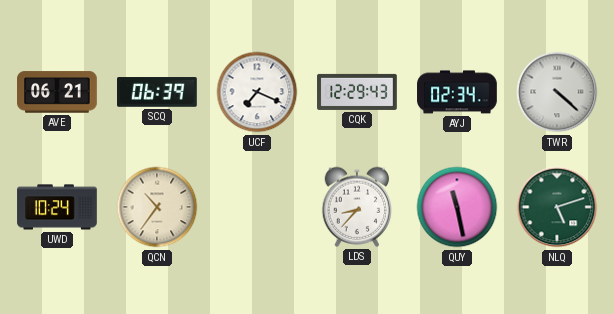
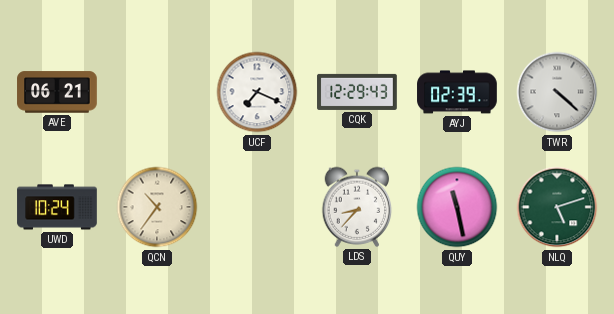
SCQ: 06:39 -> none
AYJ: 02:34 -> 02:39
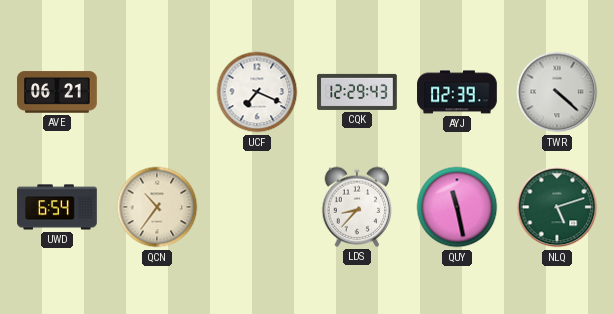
UWD: 10:24 -> 6:54
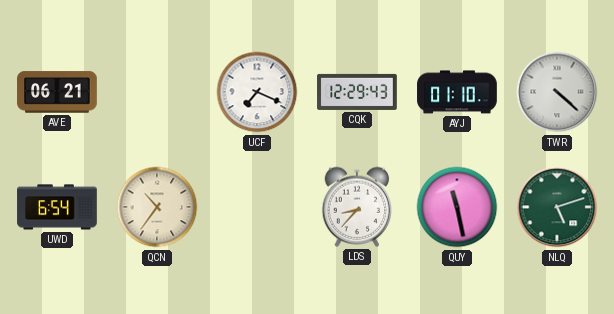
AYJ: 02:39 -> 01:10
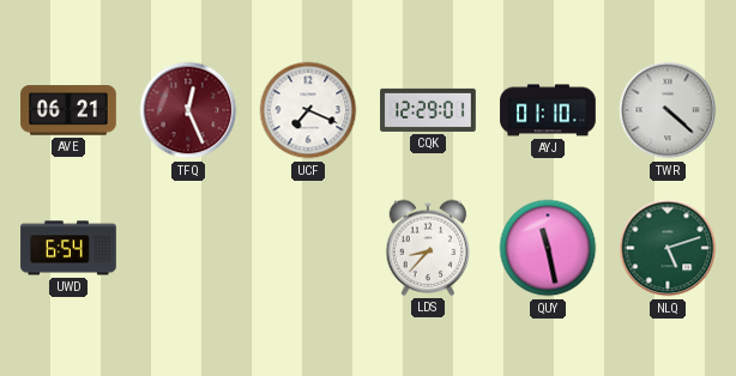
TFQ: none -> 12:26
CQK: 12:29:43 -> 12:29:01
QCN: 10:36 -> none
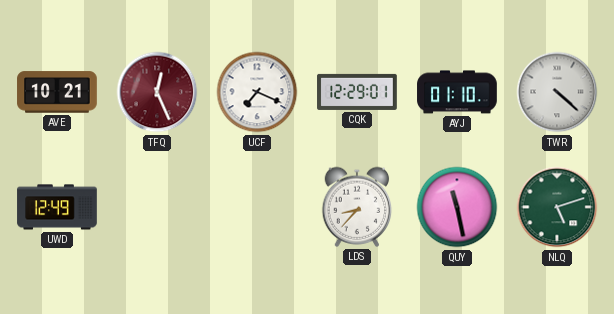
AVE: 06:21 -> 10:21
UWD: 6:54 -> 12:49
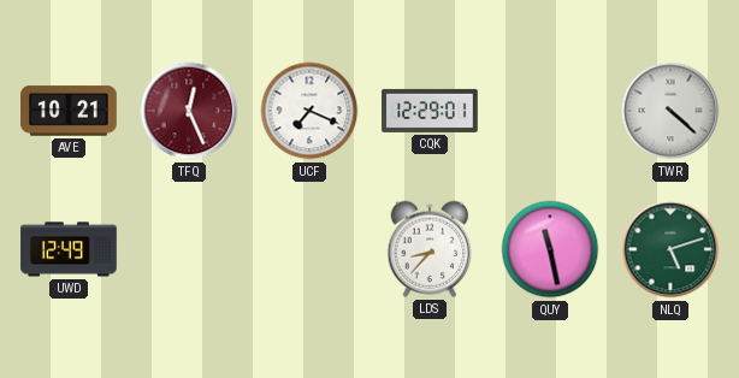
AYJ: 01:10 -> none
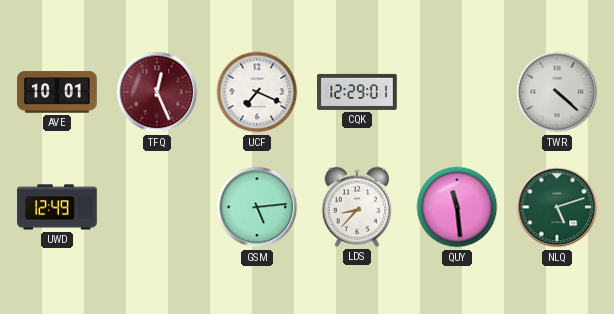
AVE: 10:21 -> 10:01
GSM: none -> 5:14
QUY: 11:28 -> 11:29
